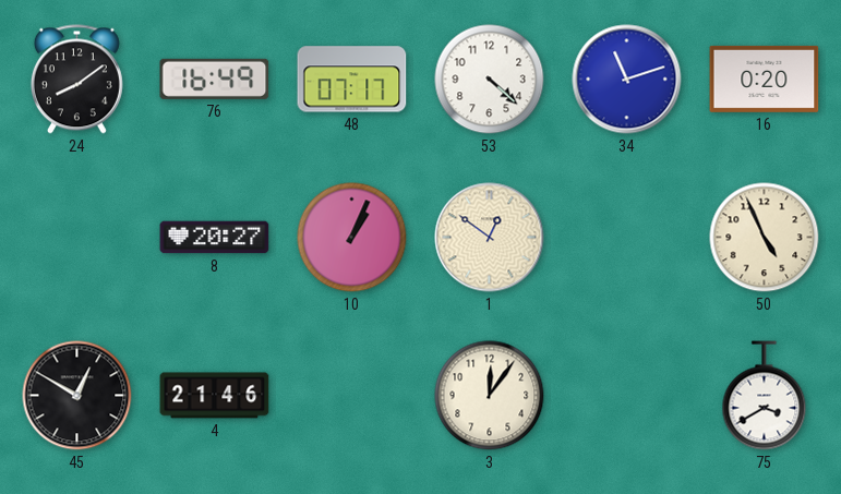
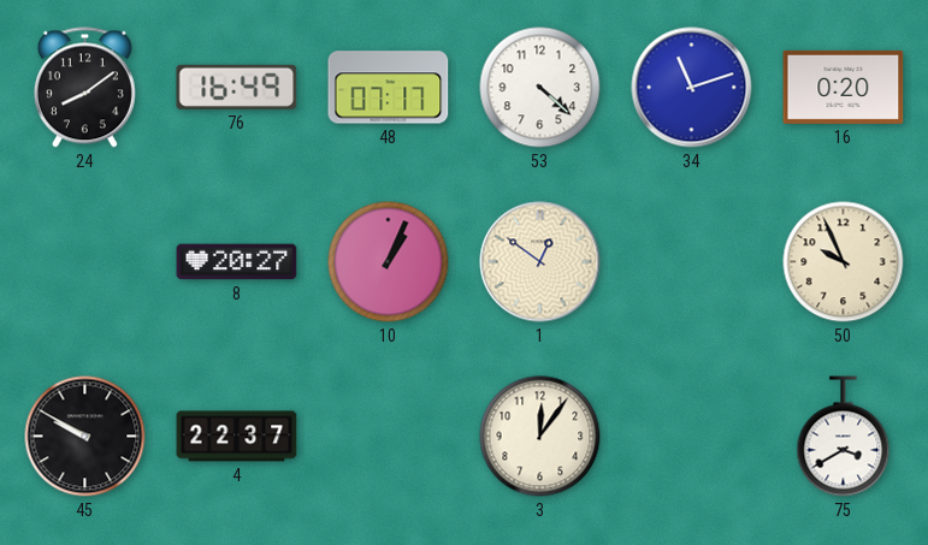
50: 4:56 -> 9:56
45: 12:50 -> 9:50
4: 21:46 -> 22:37
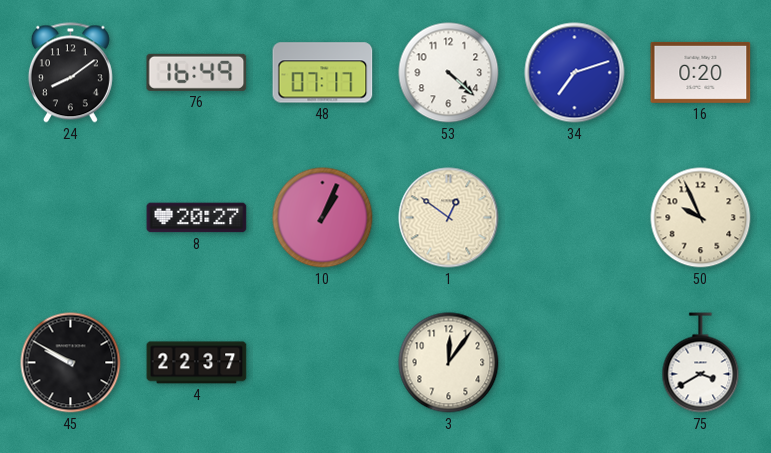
34: 11:12 -> 7:12
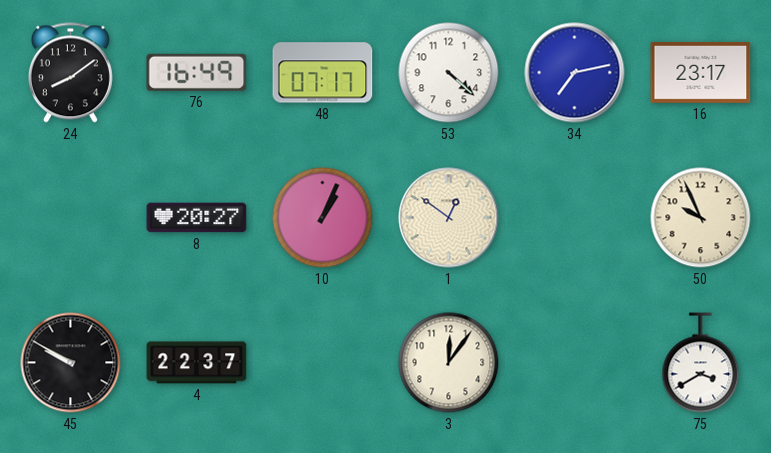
34: 7:12 -> 7:13
16: 0:20 -> 23:17
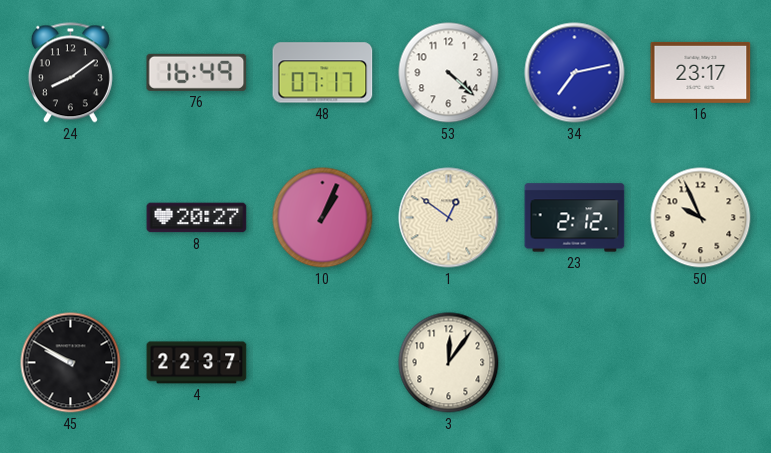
23: none -> 2:12
75: 3:40 -> none
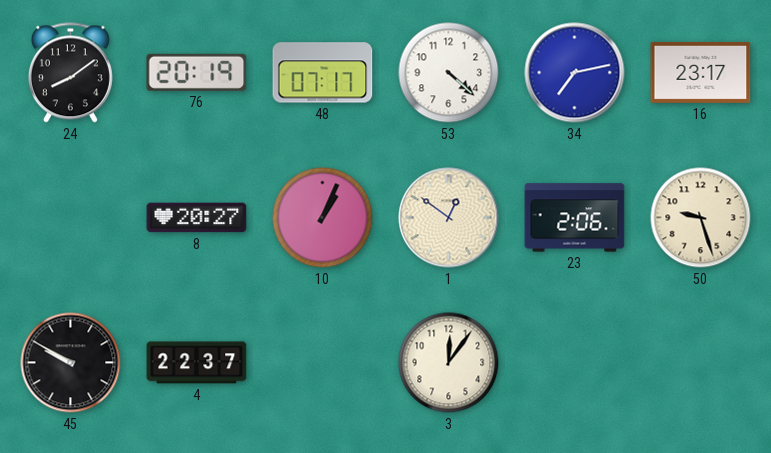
76: 16:49 -> 20:19
23: 2:12 -> 2:06
50: 9:56 -> 9:27
